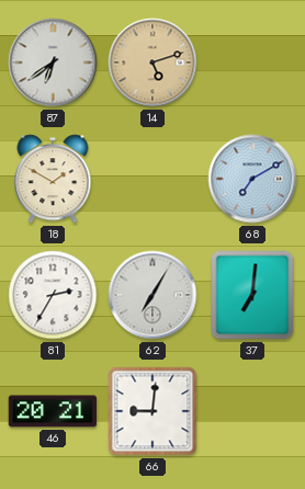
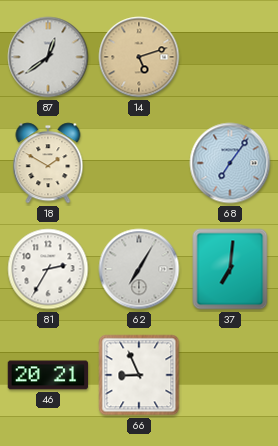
87: 6:39 -> 12:39
68: 7:10 -> 7:06
66: 9:01 -> 8:56
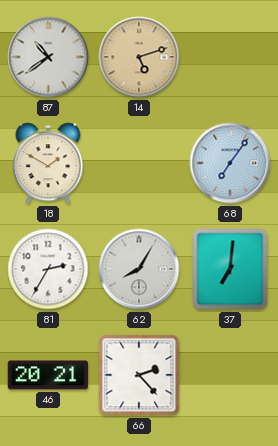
87: 12:39 -> 10:39
62: 7:05 -> 8:05
66: 8:56 -> 2:23
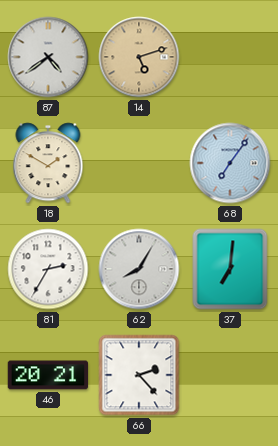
87: 10:39 -> 4:39
